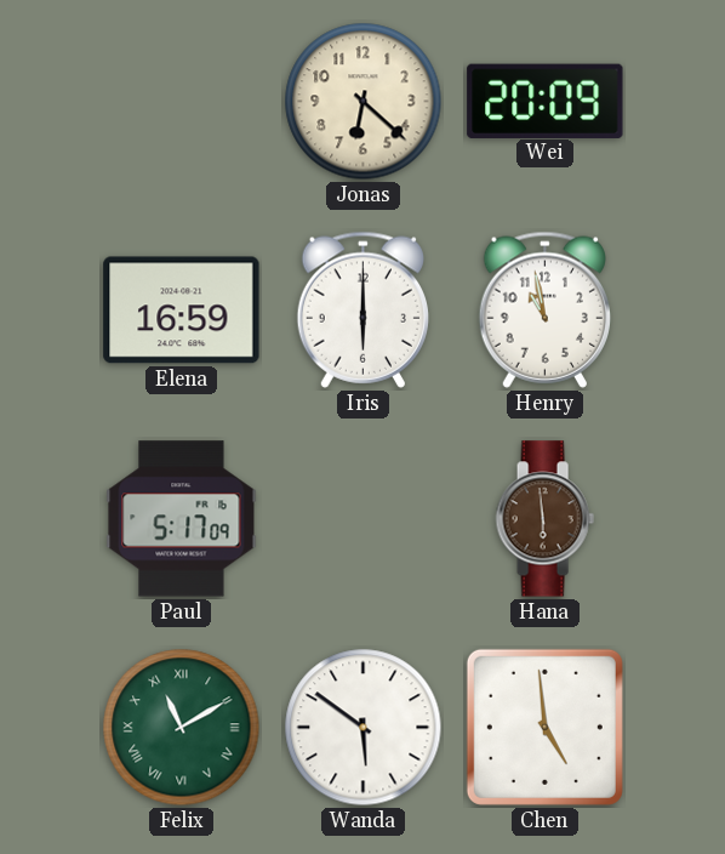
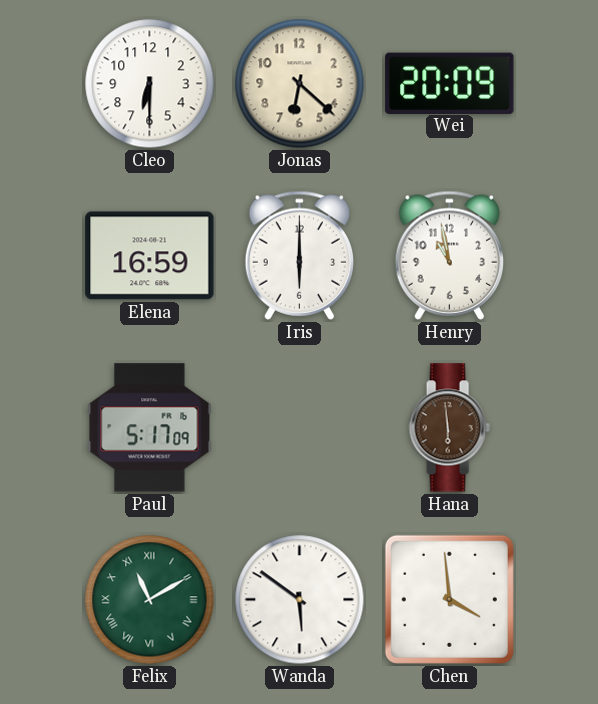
Cleo: none -> 6:30
Chen: 4:59 -> 3:59
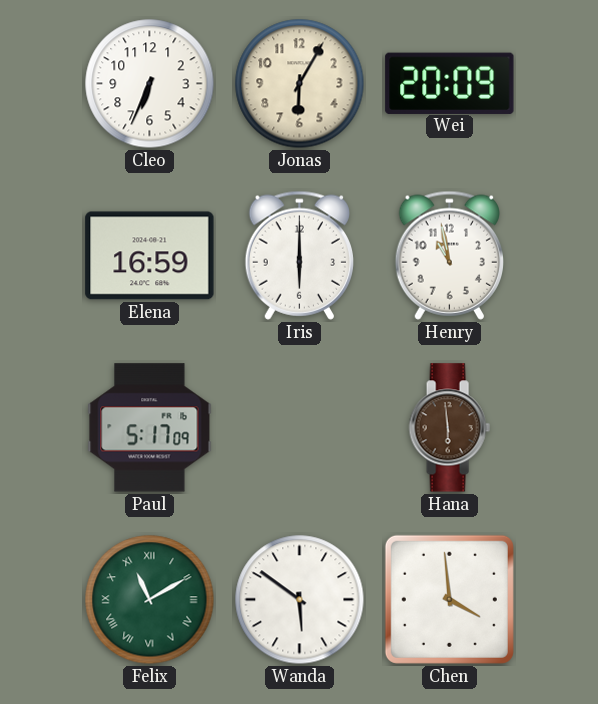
Cleo: 6:30 -> 6:34
Jonas: 6:22 -> 6:05
